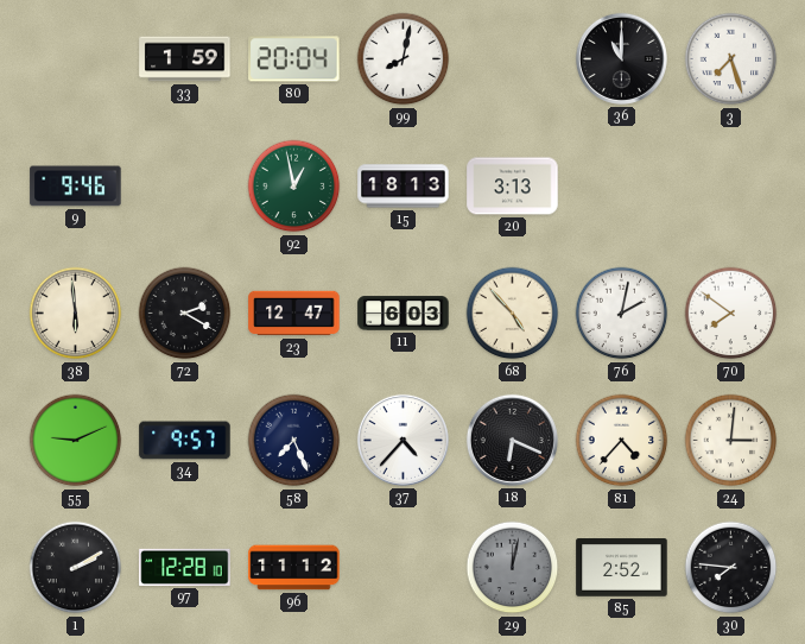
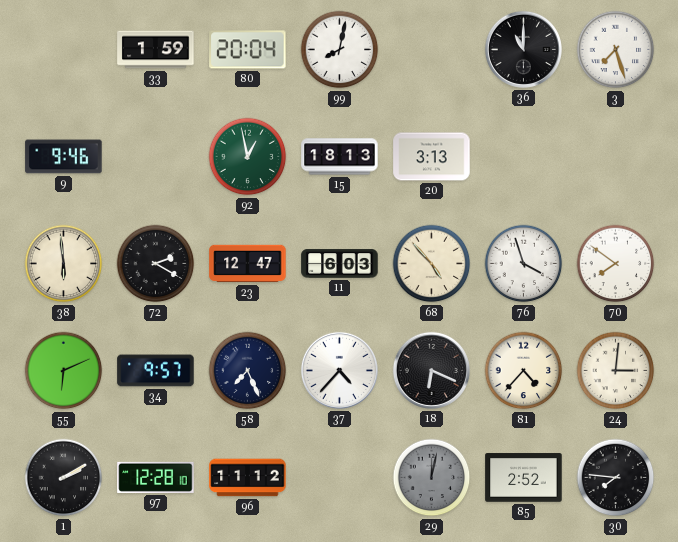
76: 2:02 -> 3:57
55: 9:11 -> 6:11
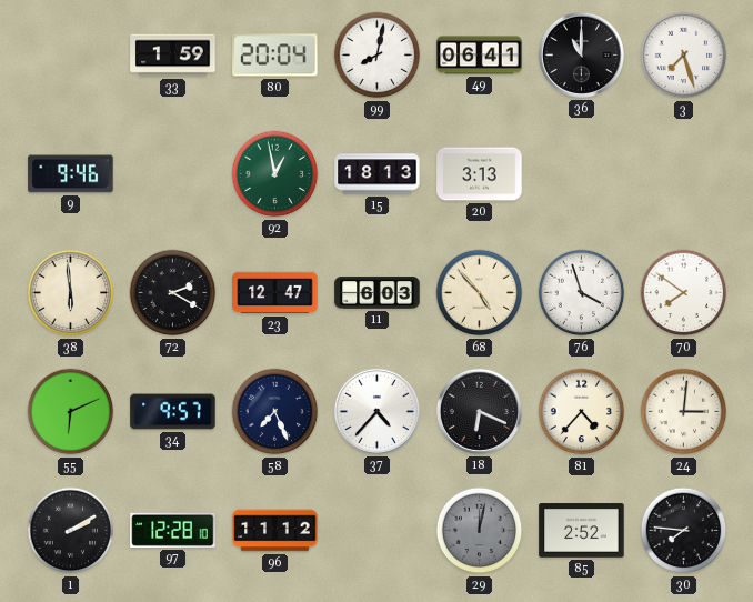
49: none -> 06:41
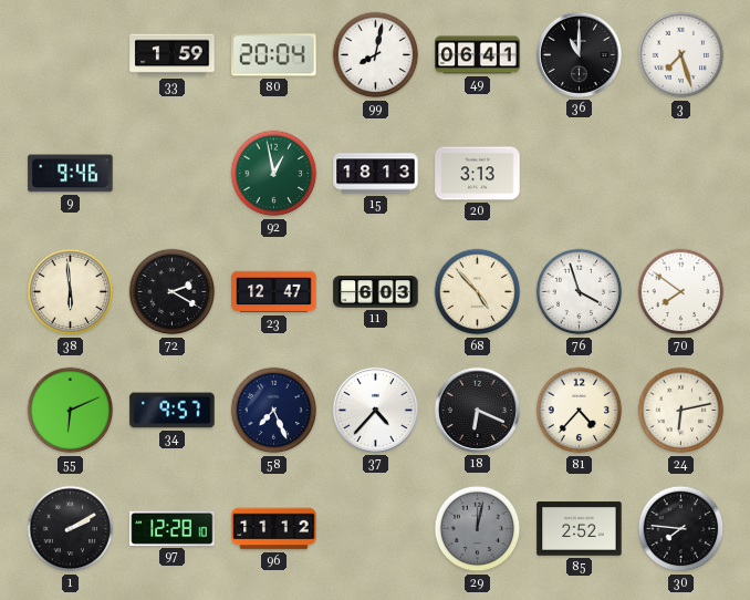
24: 3:01 -> 6:13
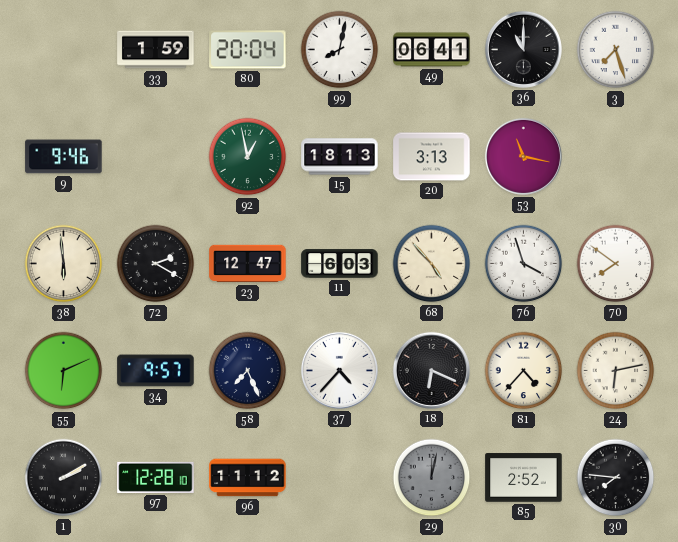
53: none -> 11:17
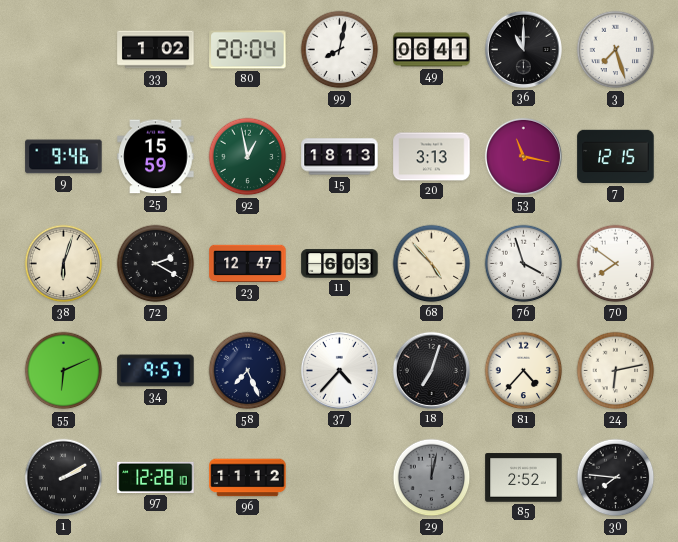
33: 1:59 -> 1:02
25: none -> 15:59
7: none -> 12:15
38: 5:59 -> 6:03
18: 6:19 -> 7:03
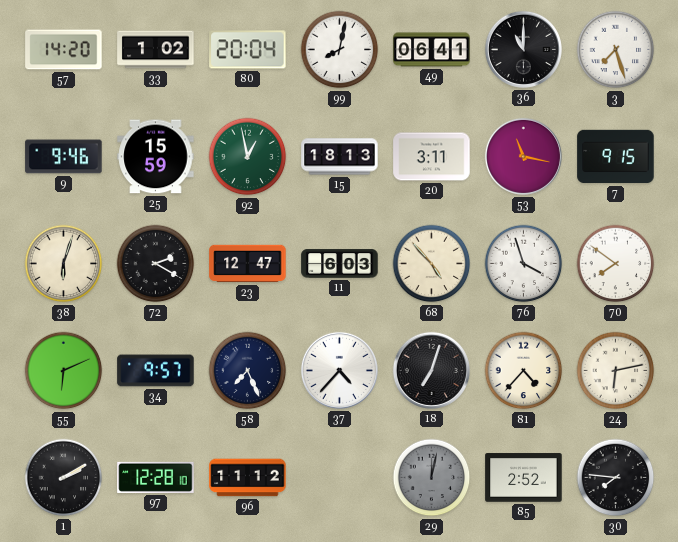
57: none -> 14:20
20: 3:13 -> 3:11
7: 12:15 -> 9:15
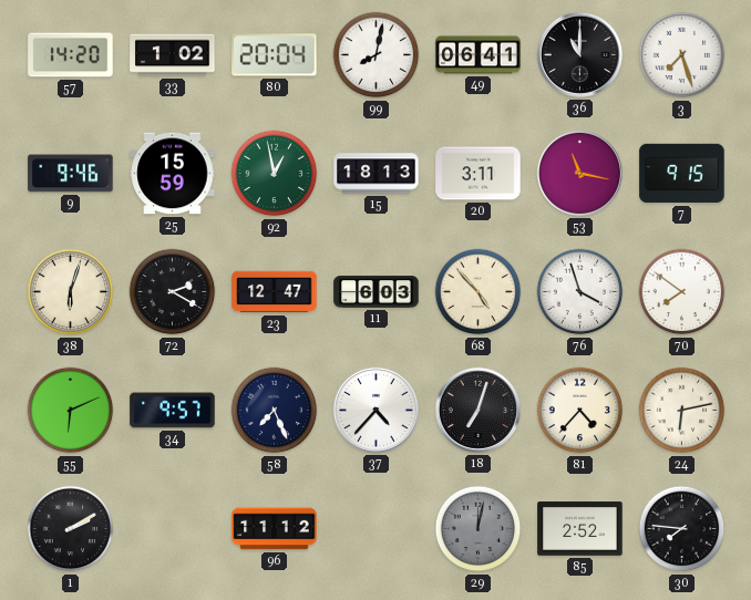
97: 12:28 -> none
